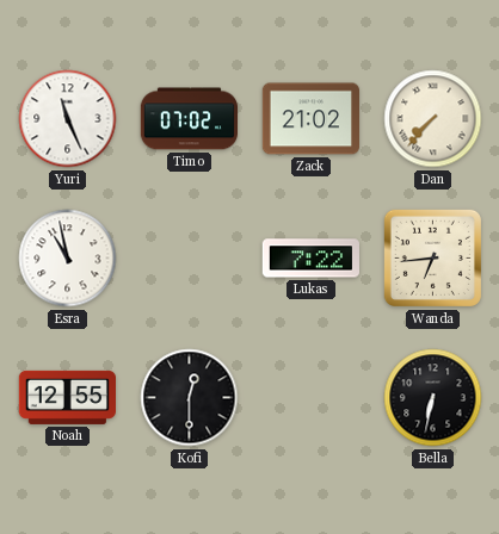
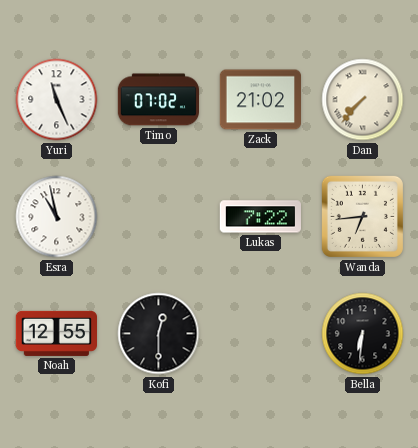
Bella: 6:32 -> 6:31
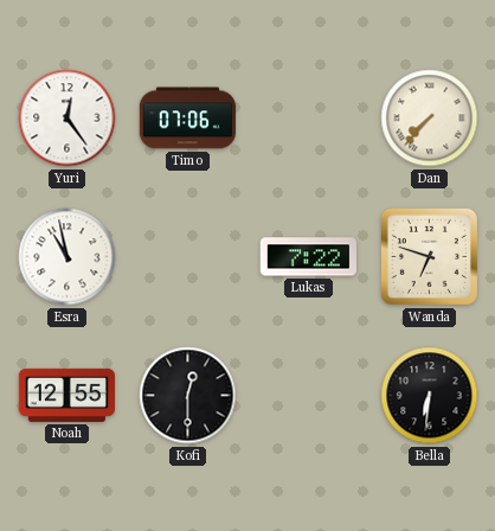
Yuri: 11:26 -> 12:24
Timo: 07:02 -> 07:06
Zack: 21:02 -> none
Wanda: 6:44 -> 6:48
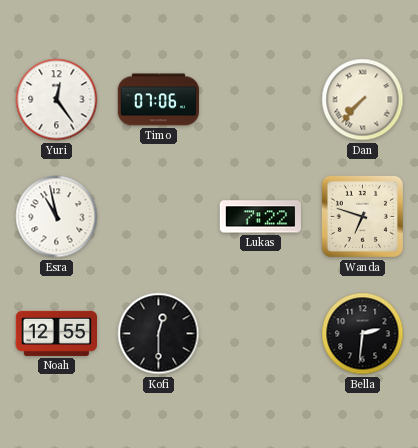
Bella: 6:31 -> 2:31
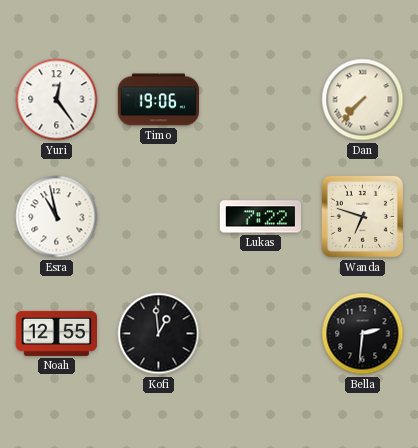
Timo: 07:06 -> 19:06
Kofi: 12:30 -> 12:59
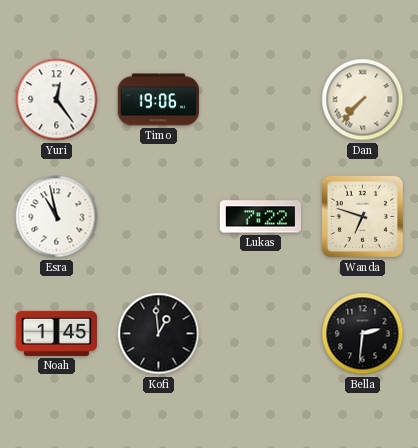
Noah: 12:55 -> 1:45
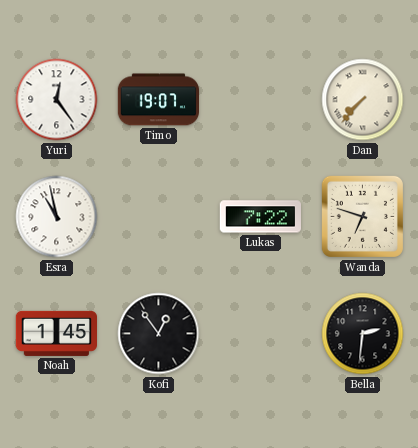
Timo: 19:06 -> 19:07
Kofi: 12:59 -> 12:54
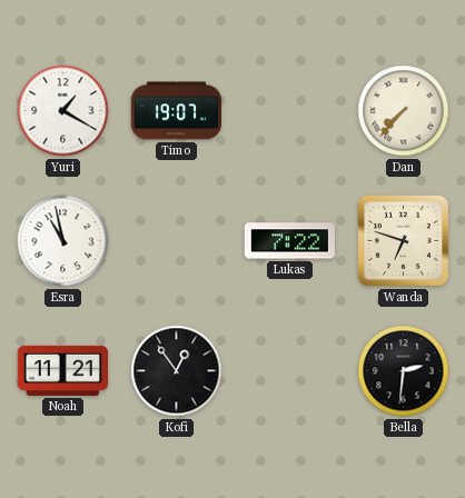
Yuri: 12:24 -> 1:20
Noah: 1:45 -> 11:21
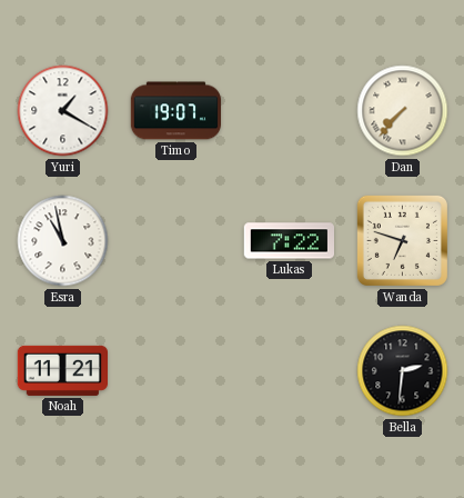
Kofi: 12:54 -> none
